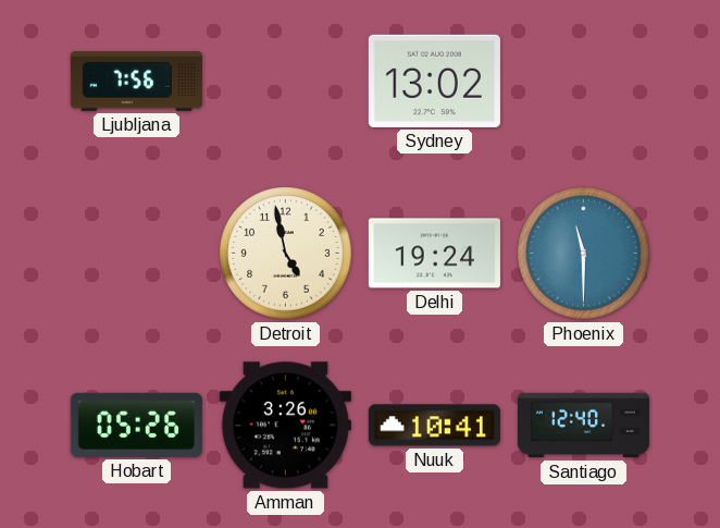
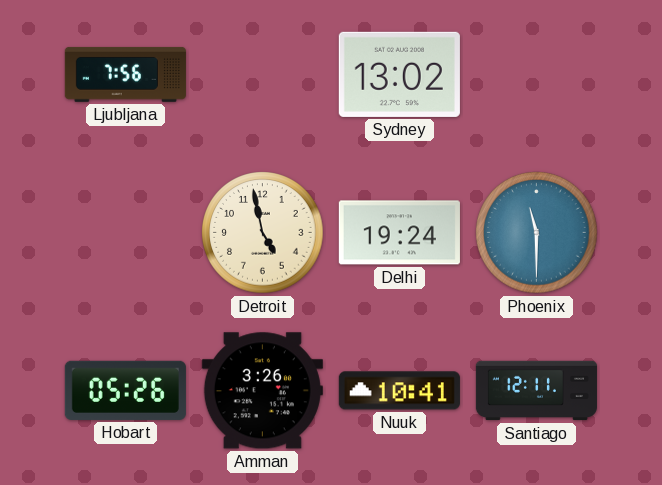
Santiago: 12:40 -> 12:11
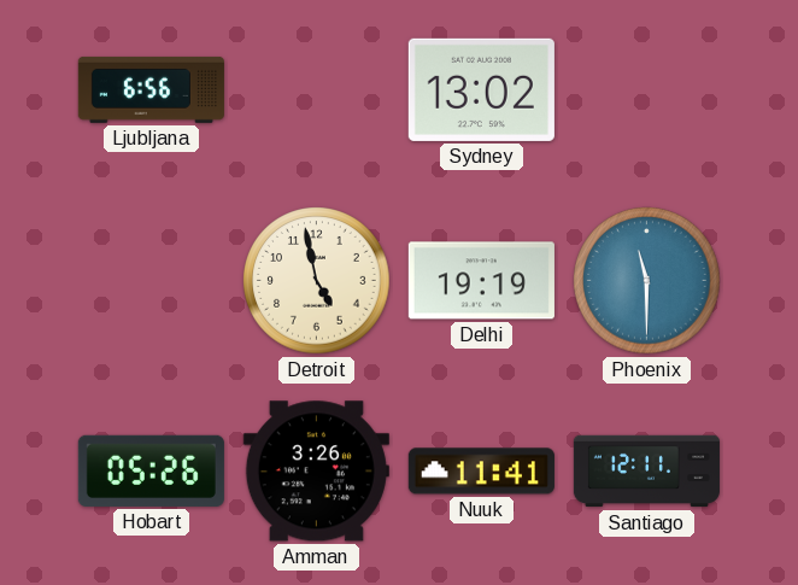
Ljubljana: 7:56 -> 6:56
Delhi: 19:24 -> 19:19
Nuuk: 10:41 -> 11:41
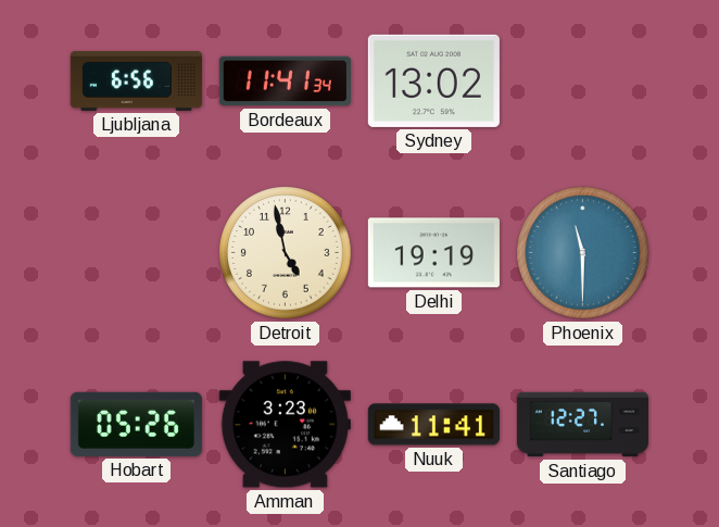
Bordeaux: none -> 11:41
Amman: 3:26 -> 3:23
Santiago: 12:11 -> 12:27
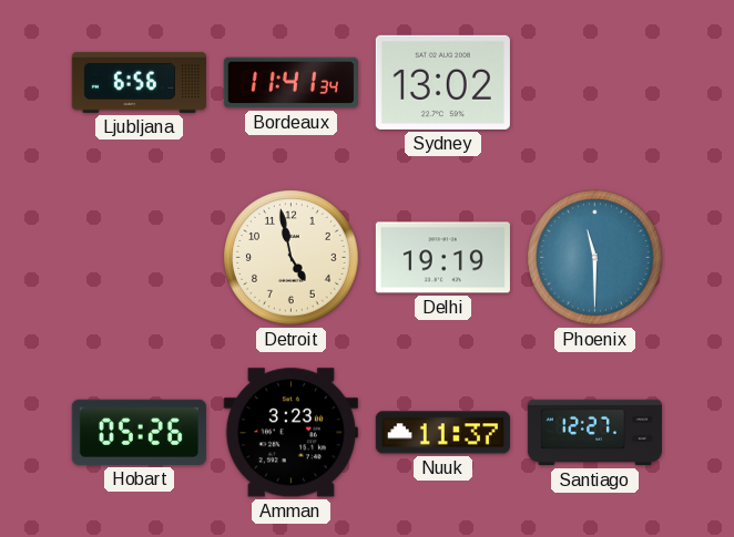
Nuuk: 11:41 -> 11:37
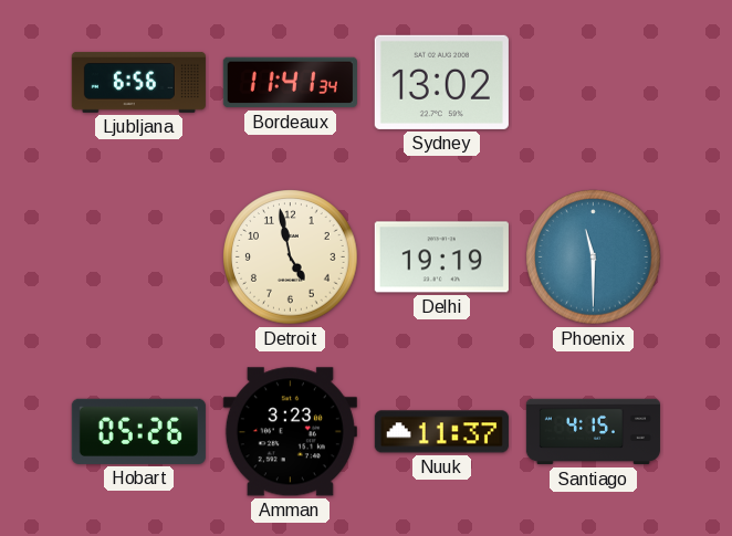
Santiago: 12:27 -> 4:15
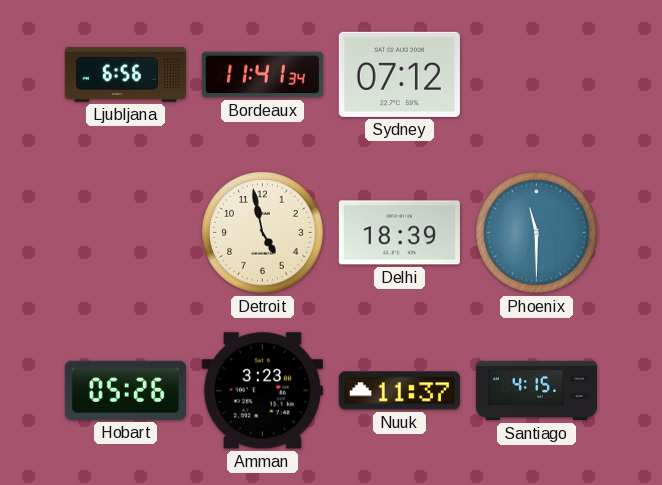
Sydney: 13:02 -> 07:12
Delhi: 19:19 -> 18:39
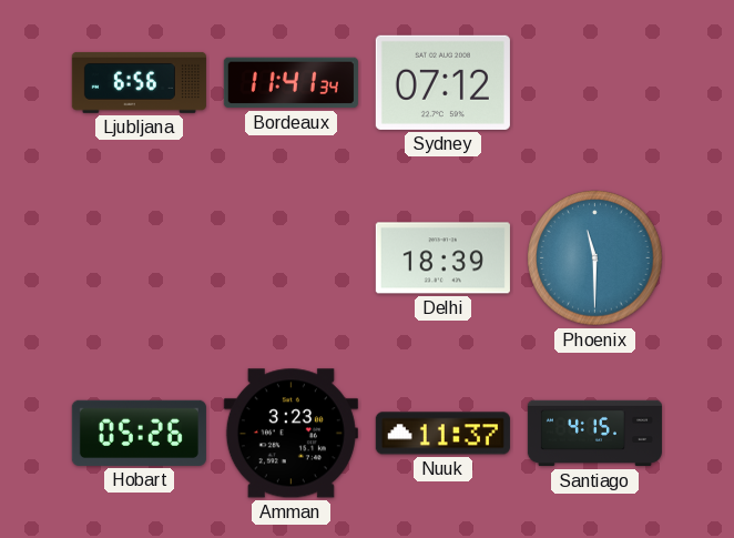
Detroit: 4:58 -> none
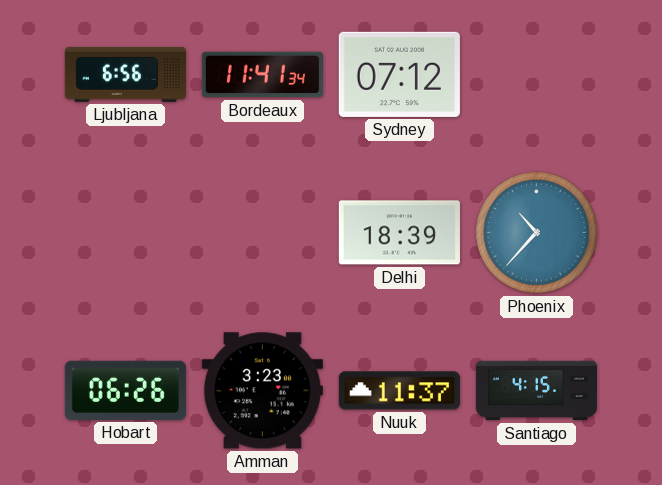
Phoenix: 11:30 -> 10:37
Hobart: 05:26 -> 06:26
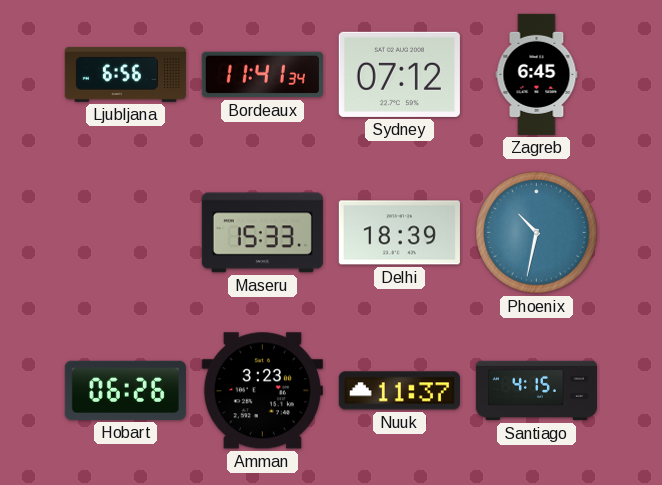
Zagreb: none -> 6:45
Maseru: none -> 15:33
Phoenix: 10:37 -> 10:32
